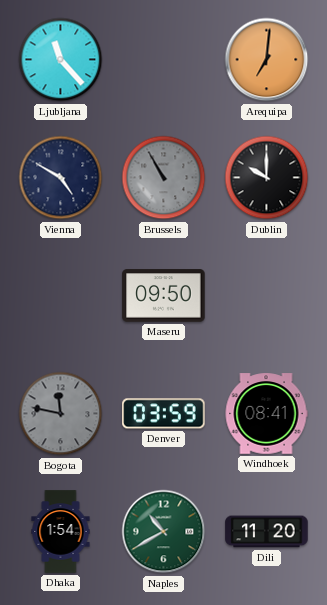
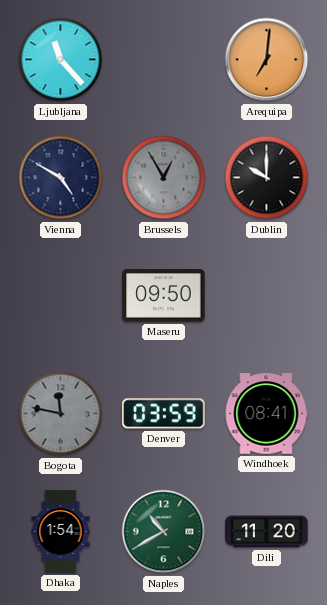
Brussels: 10:55 -> 12:55
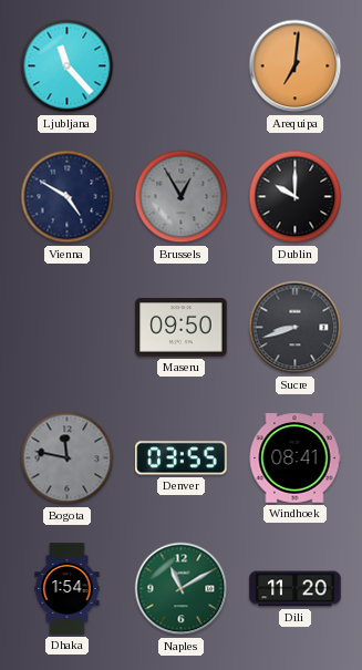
Sucre: none -> 8:42
Denver: 03:59 -> 03:55
Naples: 10:40 -> 11:10
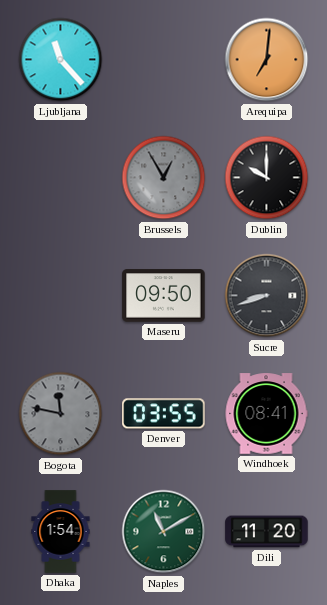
Vienna: 4:50 -> none
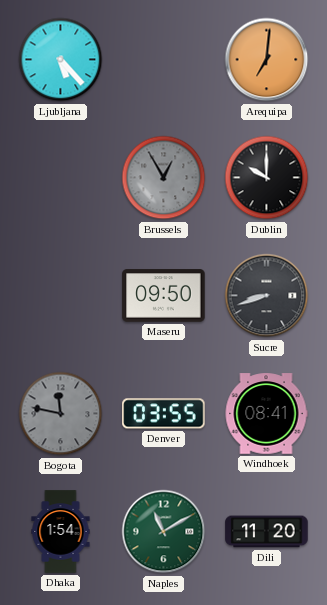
Ljubljana: 11:23 -> 5:23
